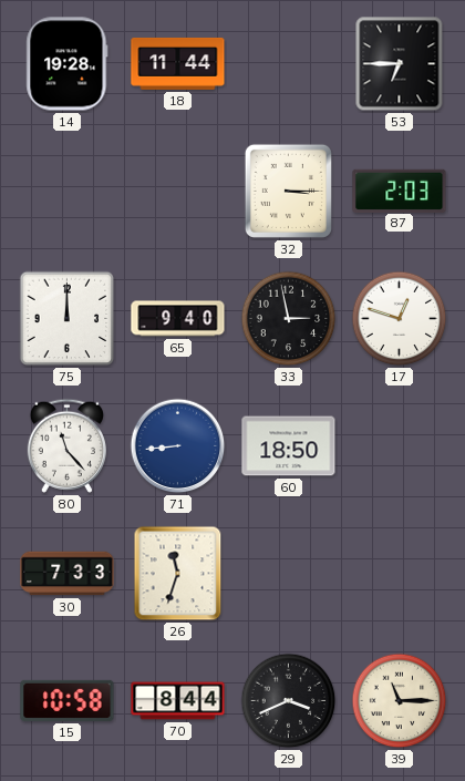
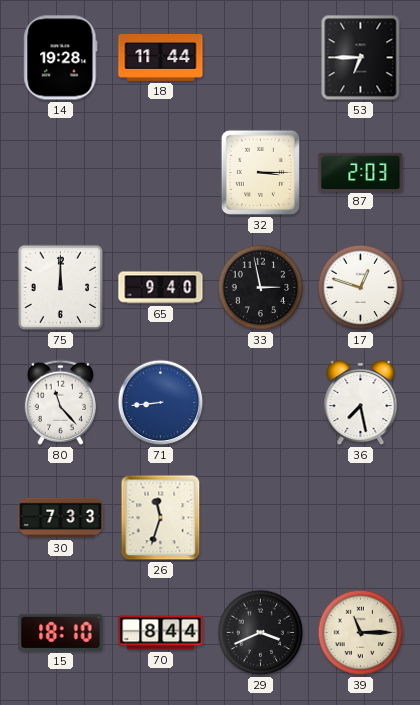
60: 18:50 -> none
36: none -> 7:28
15: 10:58 -> 18:10
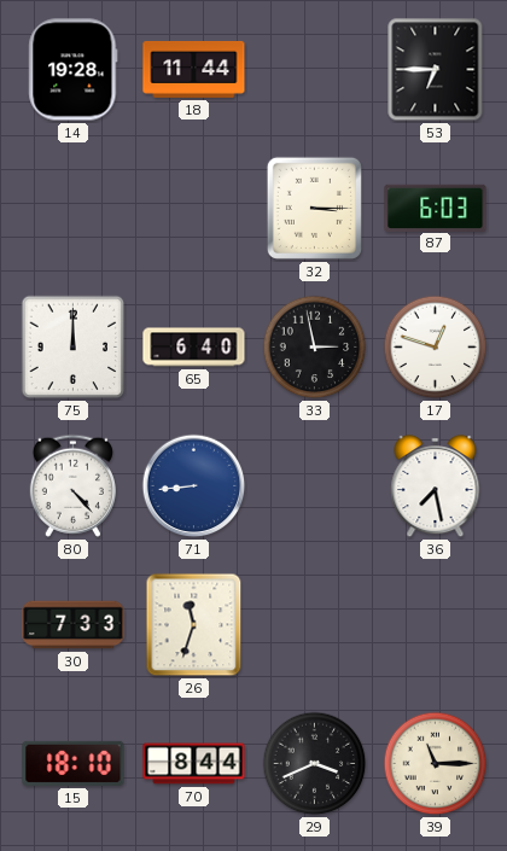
87: 2:03 -> 6:03
65: 9:40 -> 6:40
80: 11:23 -> 4:23
